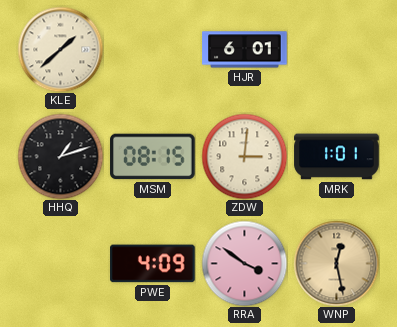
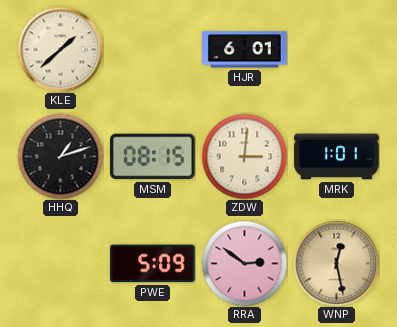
PWE: 4:09 -> 5:09
RRA: 3:51 -> 2:51
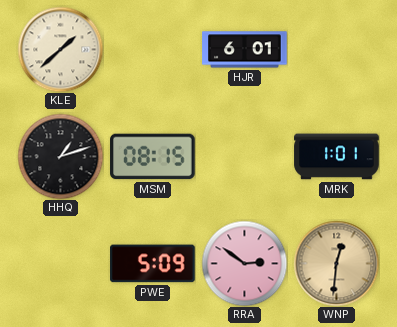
ZDW: 3:01 -> none
WNP: 12:28 -> 12:31
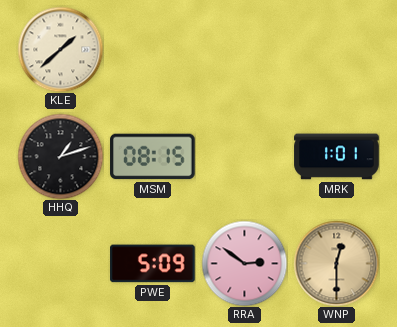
HJR: 6:01 -> none
WNP: 12:31 -> 12:30
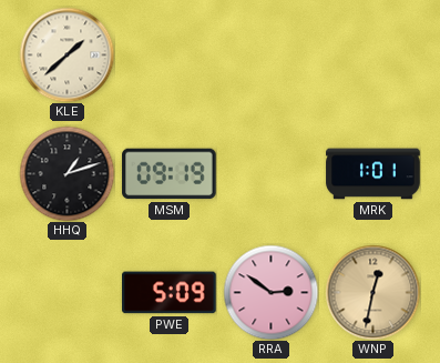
MSM: 08:15 -> 09:19
WNP: 12:30 -> 12:32
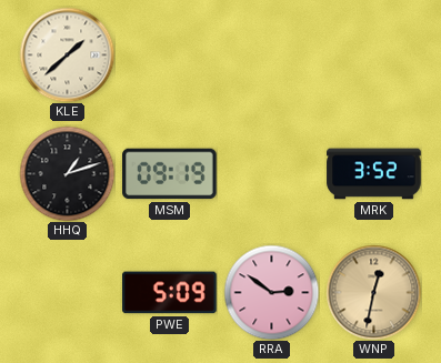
MRK: 1:01 -> 3:52
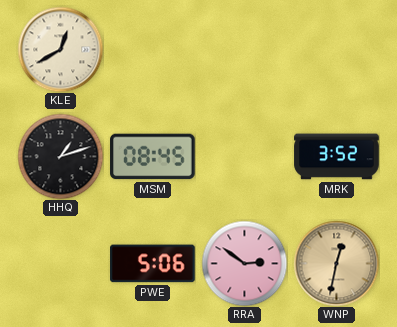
KLE: 1:38 -> 12:40
MSM: 09:19 -> 08:45
PWE: 5:09 -> 5:06
